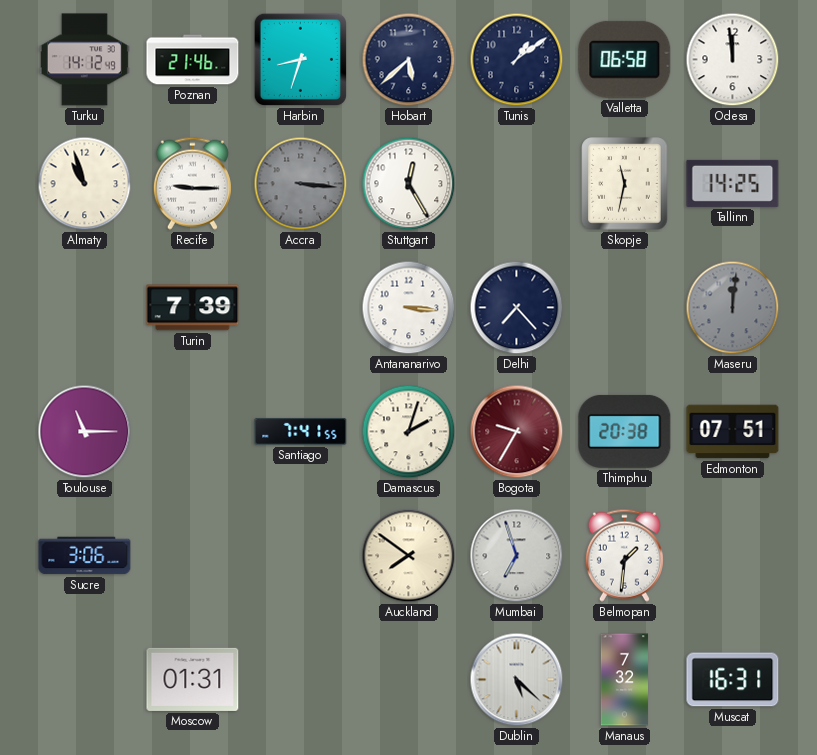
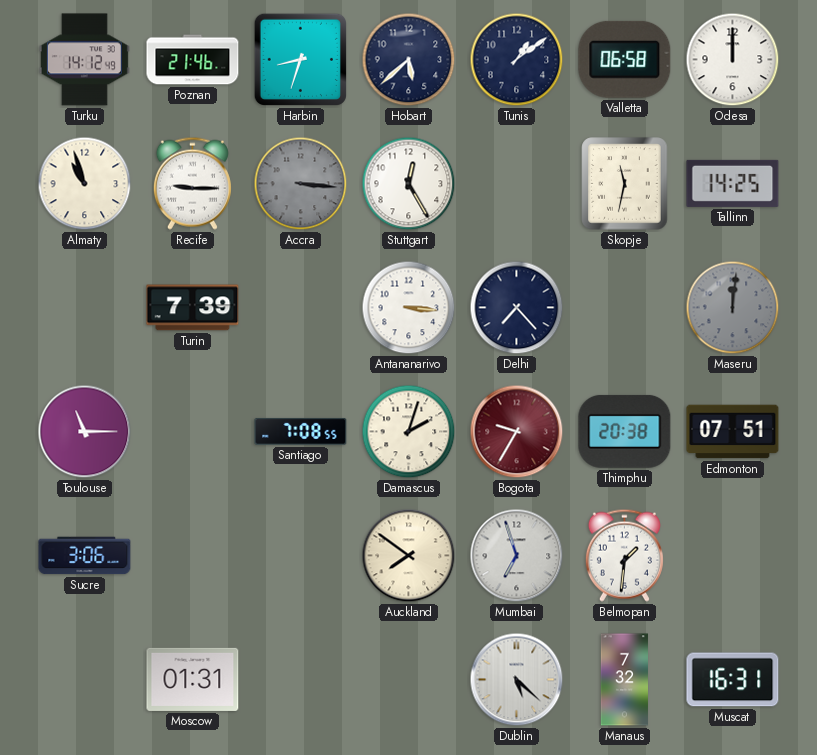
Odesa: 11:59 -> 12:00
Santiago: 7:41 -> 7:08
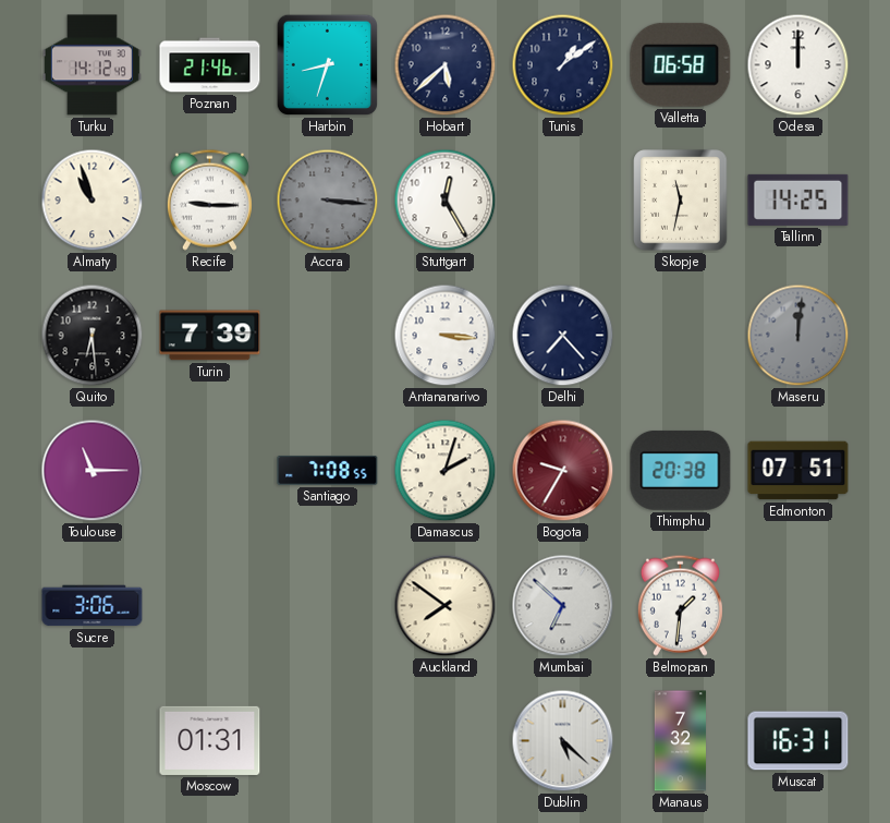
Quito: none -> 6:29
Mumbai: 6:57 -> 6:52
